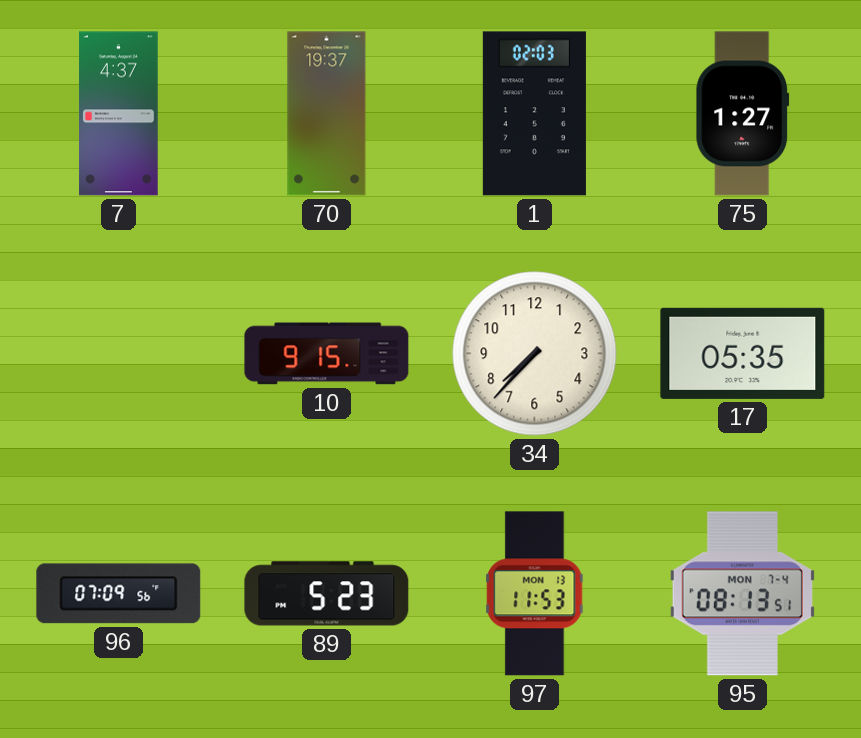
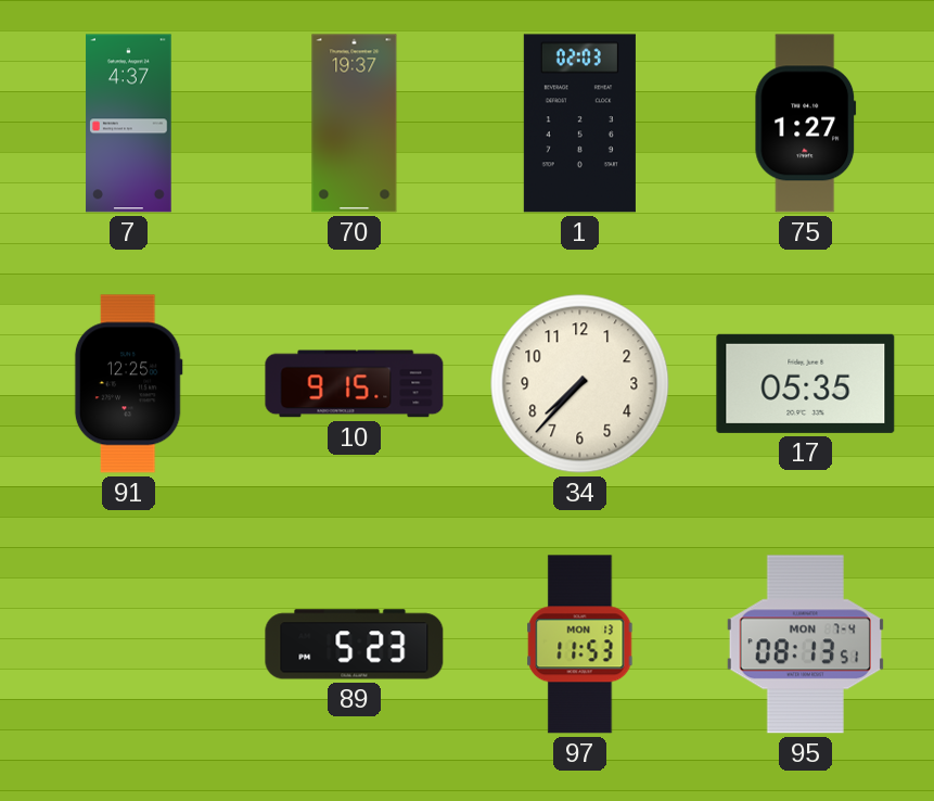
91: none -> 12:25
96: 07:09 -> none
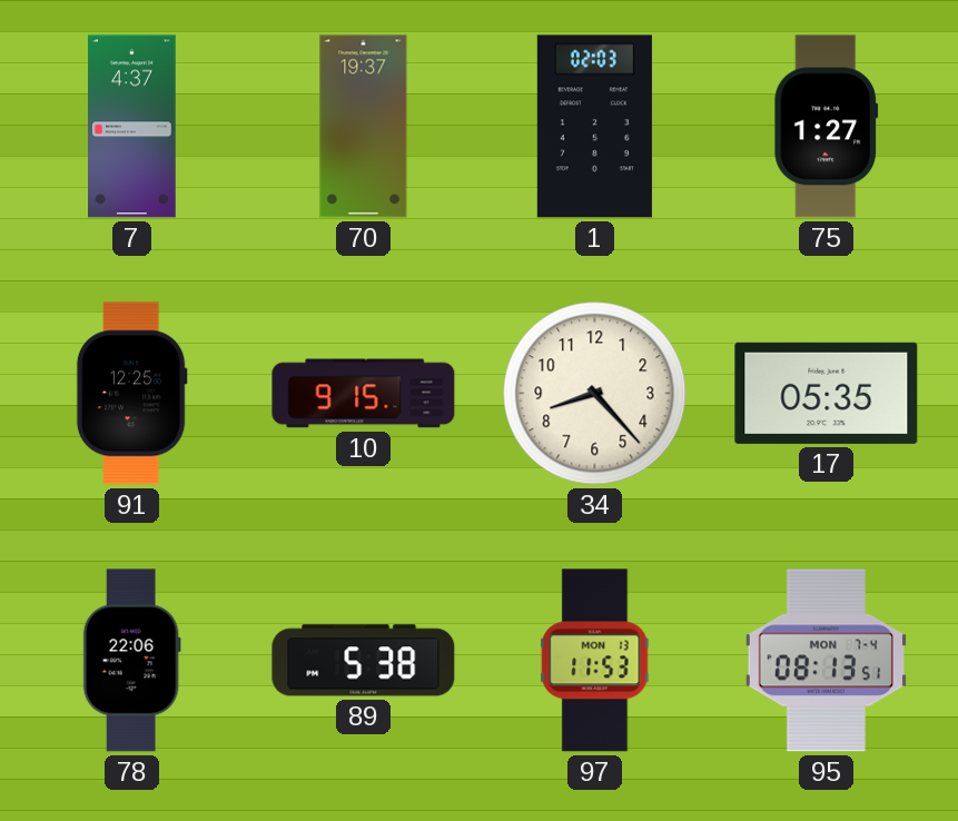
34: 7:37 -> 8:23
78: none -> 22:06
89: 5:23 -> 5:38
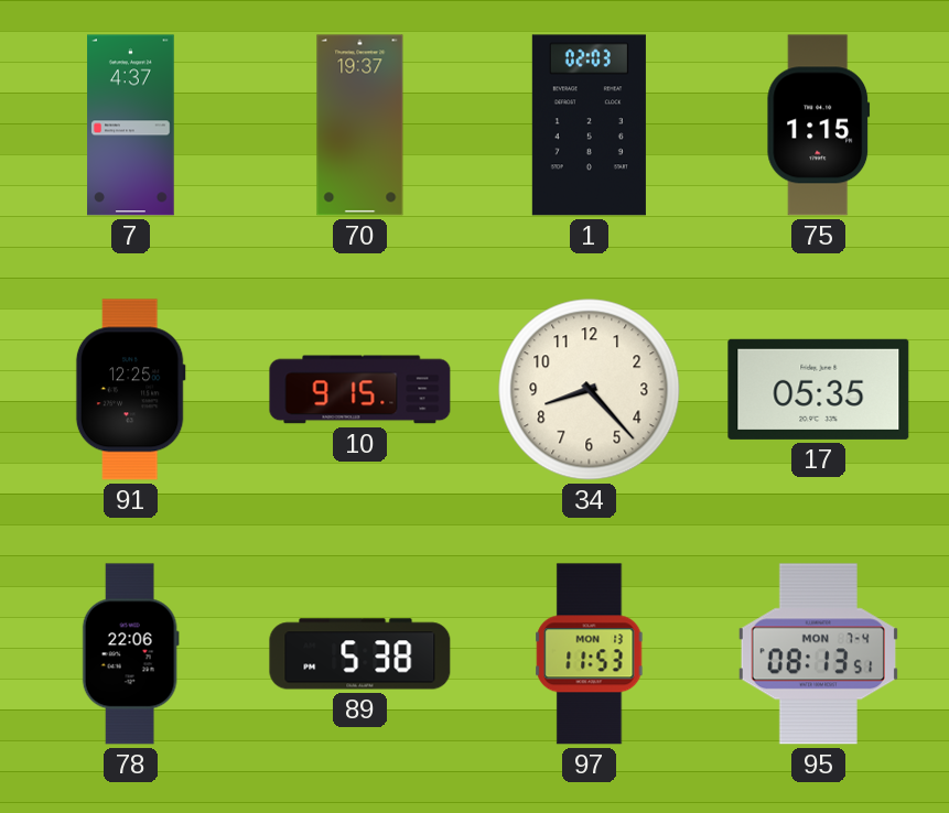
75: 1:27 -> 1:15
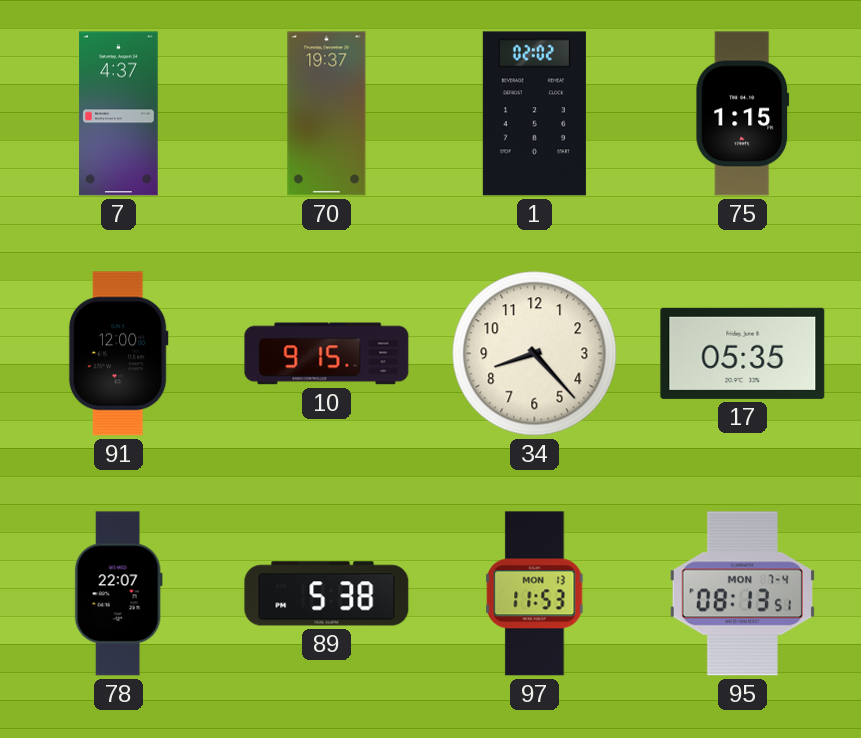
1: 02:03 -> 02:02
91: 12:25 -> 12:00
78: 22:06 -> 22:07
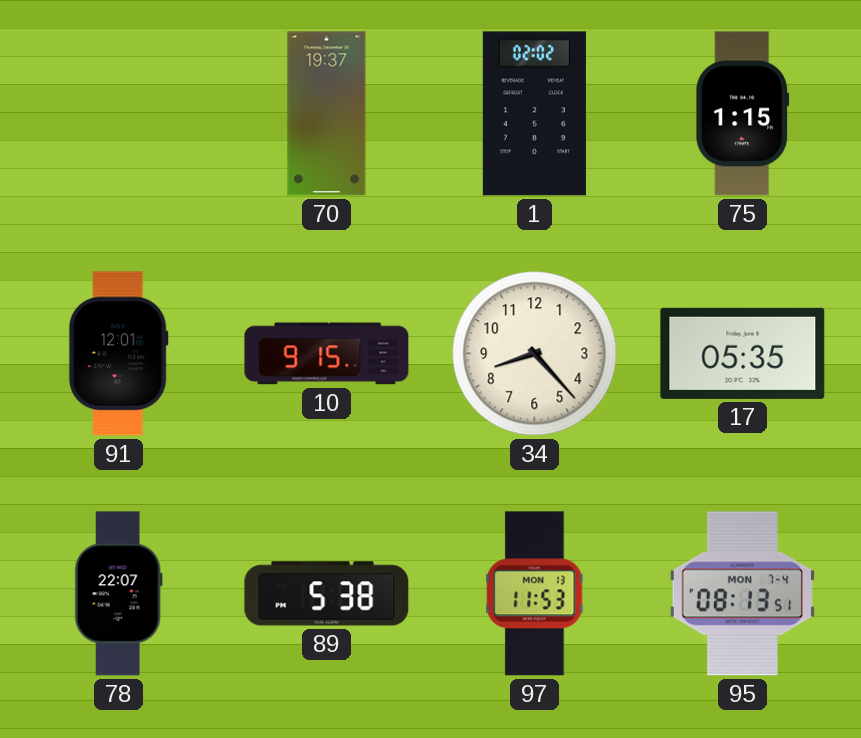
7: 4:37 -> none
91: 12:00 -> 12:01
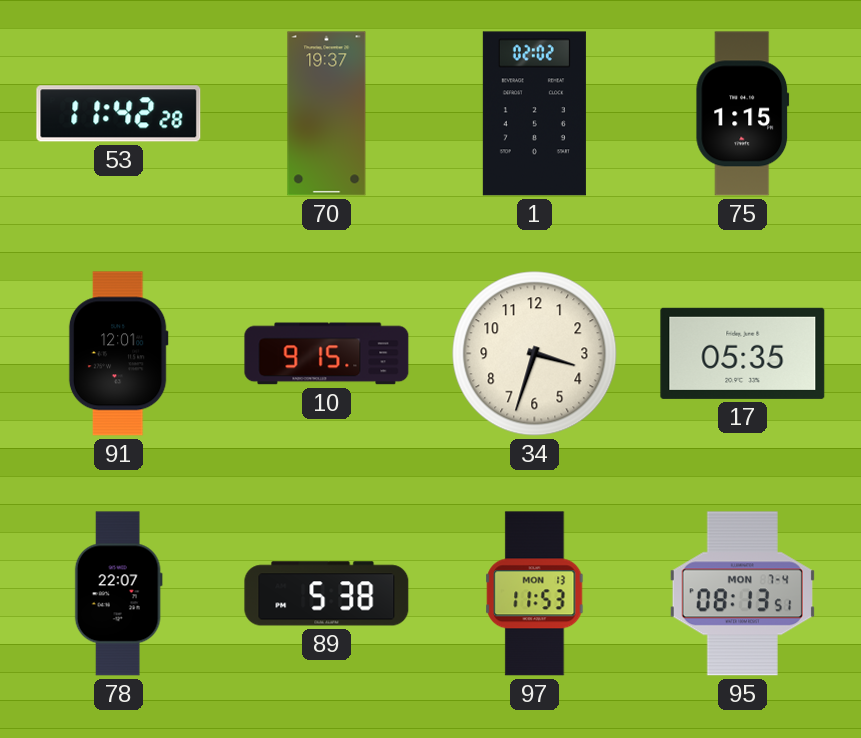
53: none -> 11:42
34: 8:23 -> 3:33
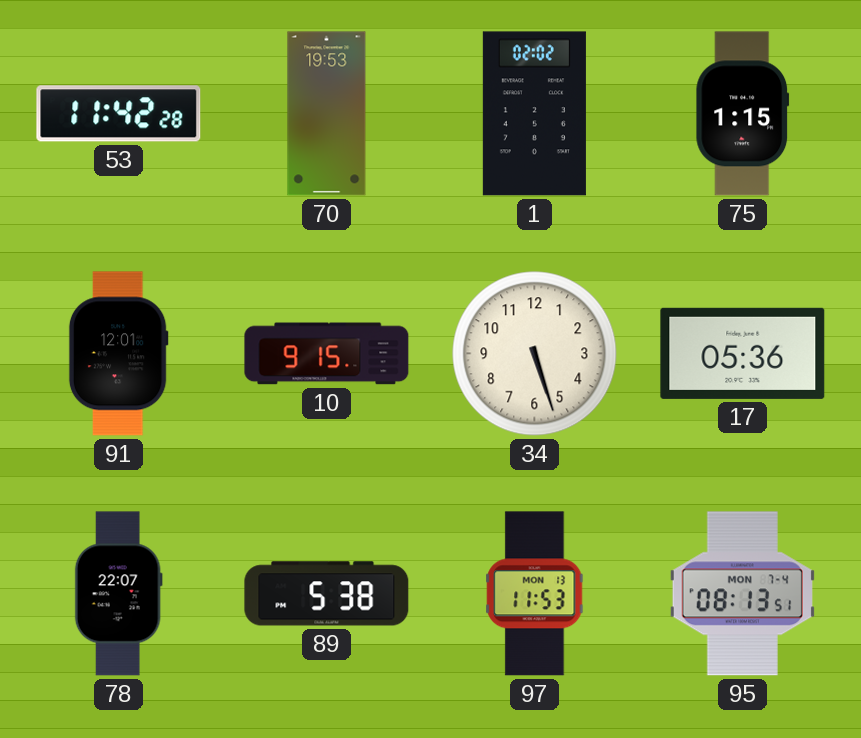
70: 19:37 -> 19:53
34: 3:33 -> 5:27
17: 05:35 -> 05:36
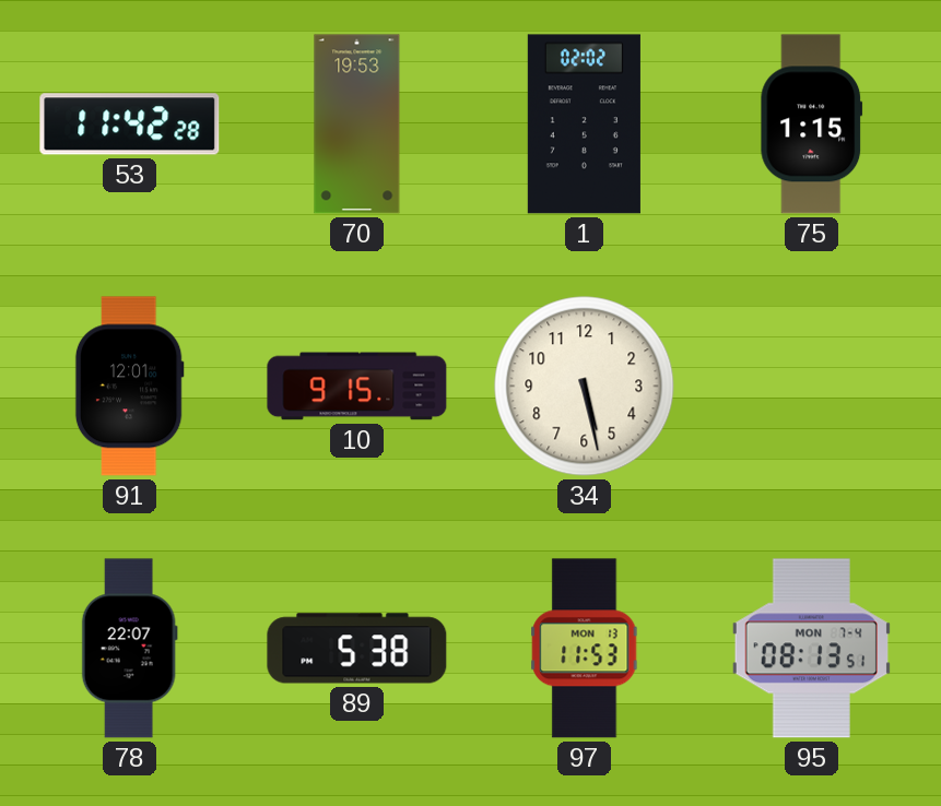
34: 5:27 -> 5:28
17: 05:36 -> none
